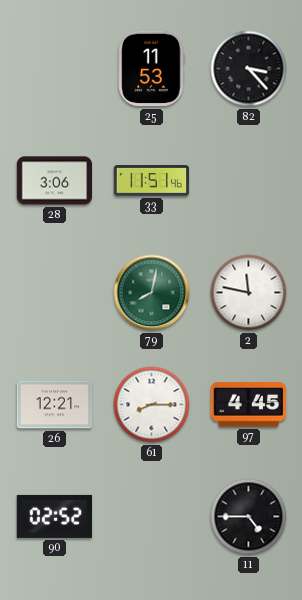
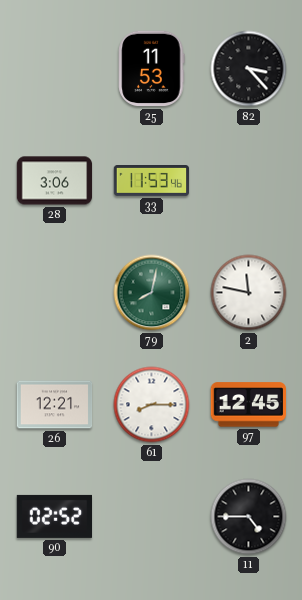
33: 11:51 -> 11:53
97: 4:45 -> 12:45
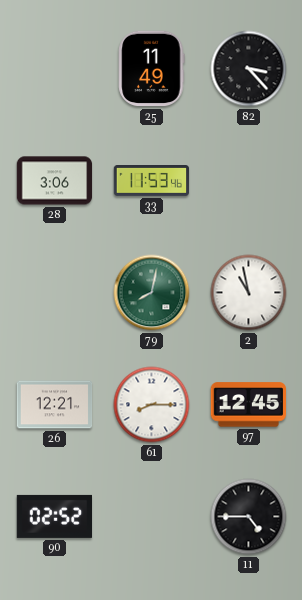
25: 11:53 -> 11:49
2: 11:47 -> 10:58
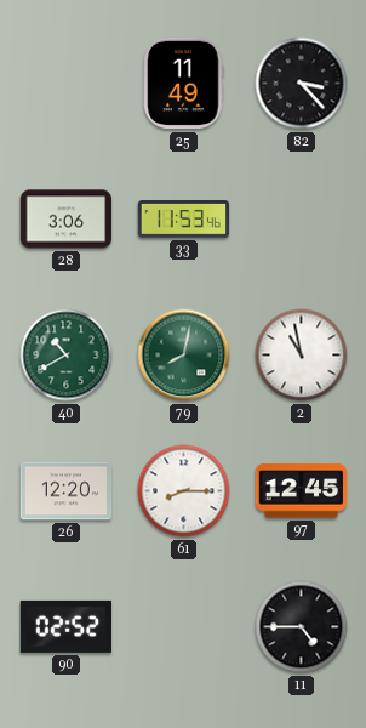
40: none -> 10:40
26: 12:21 -> 12:20
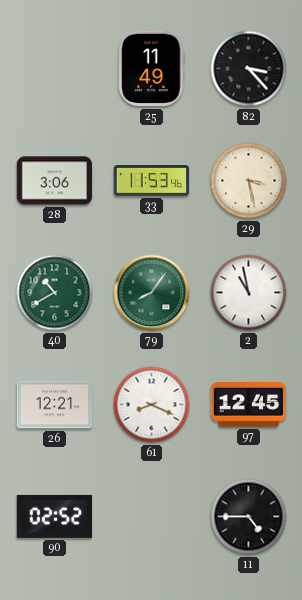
29: none -> 3:28
79: 8:02 -> 8:06
26: 12:20 -> 12:21
61: 8:15 -> 8:19
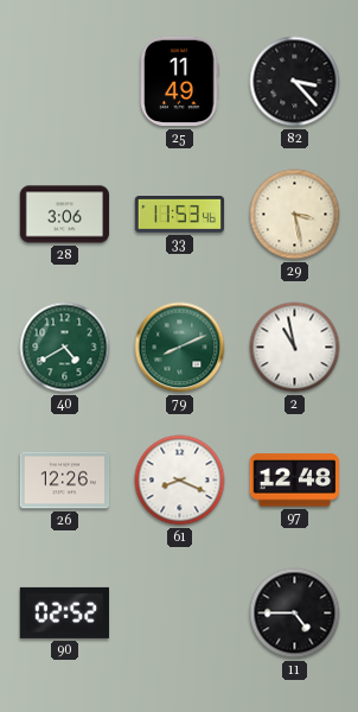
40: 10:40 -> 4:40
79: 8:06 -> 8:11
26: 12:21 -> 12:26
97: 12:45 -> 12:48
